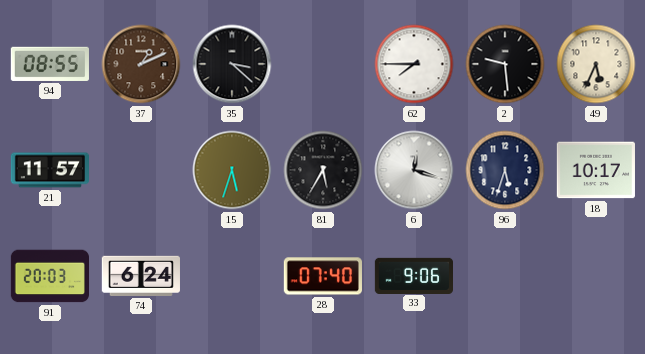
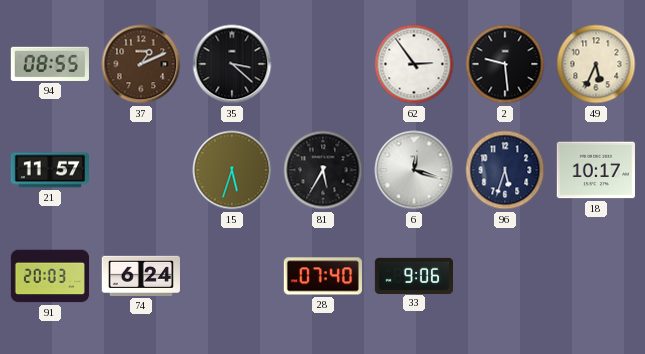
62: 7:45 -> 2:54
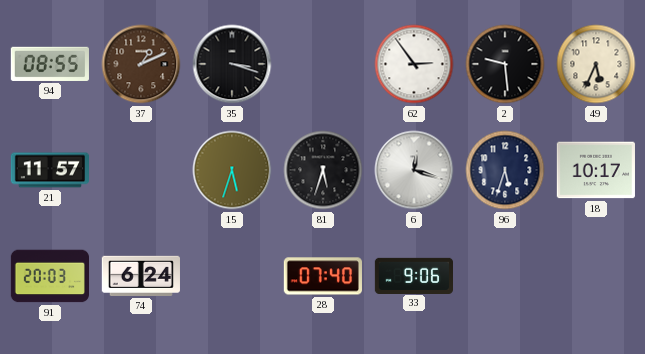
35: 3:22 -> 3:18
81: 5:35 -> 5:33
